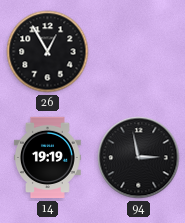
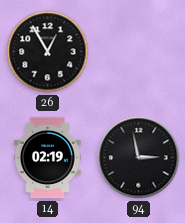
14: 19:19 -> 02:19
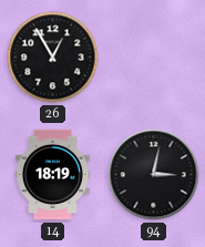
14: 02:19 -> 18:19
94: 2:58 -> 3:02
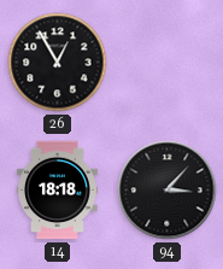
14: 18:19 -> 18:18
94: 3:02 -> 3:07
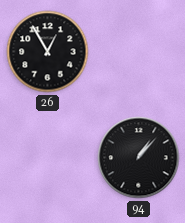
14: 18:18 -> none
94: 3:07 -> 1:07
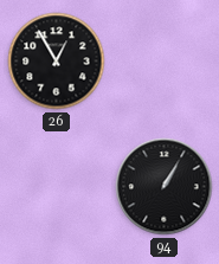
94: 1:07 -> 1:05
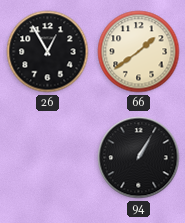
66: none -> 1:39
